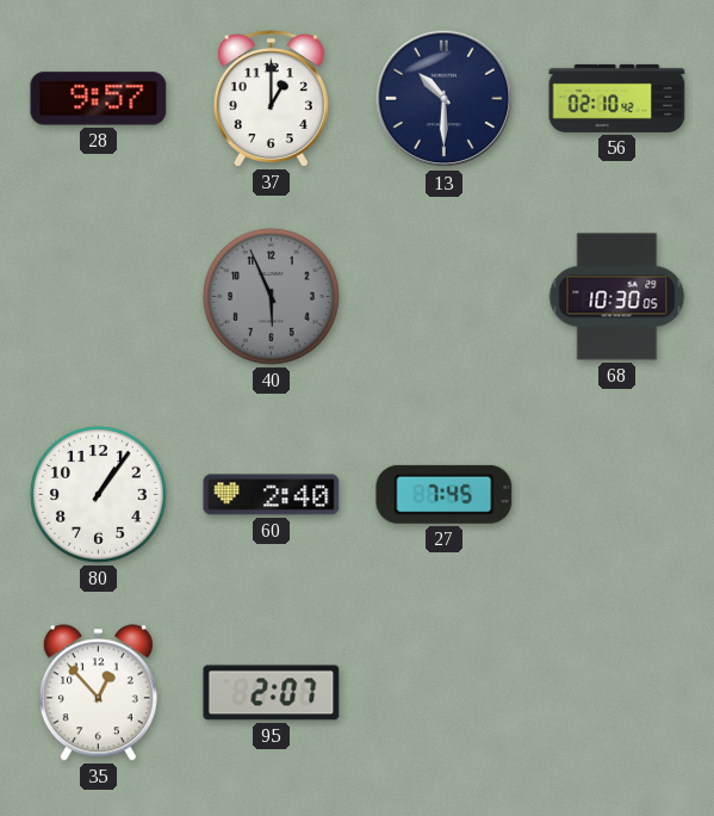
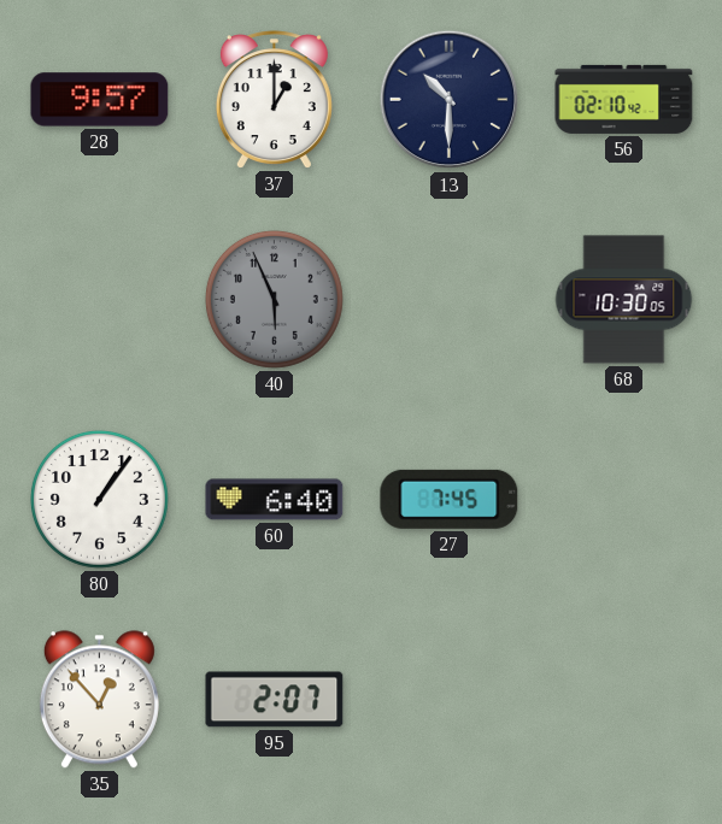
60: 2:40 -> 6:40
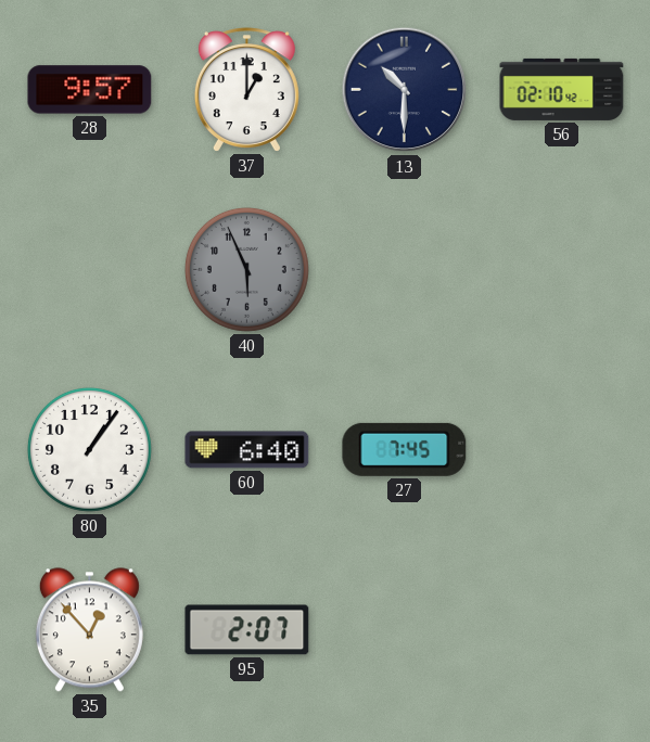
68: 10:30 -> none
